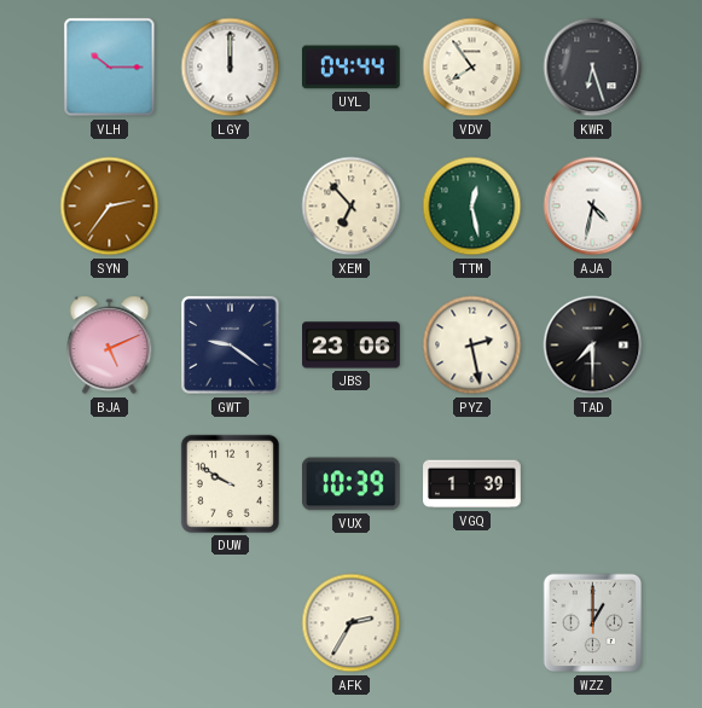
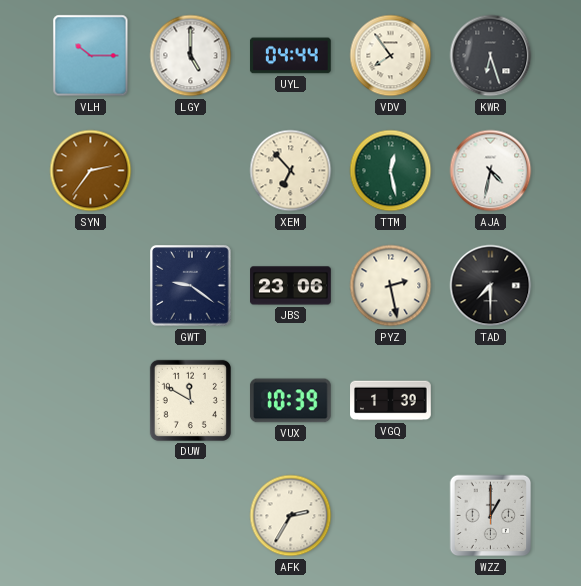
LGY: 12:00 -> 5:00
BJA: 5:11 -> none
DUW: 9:50 -> 11:50
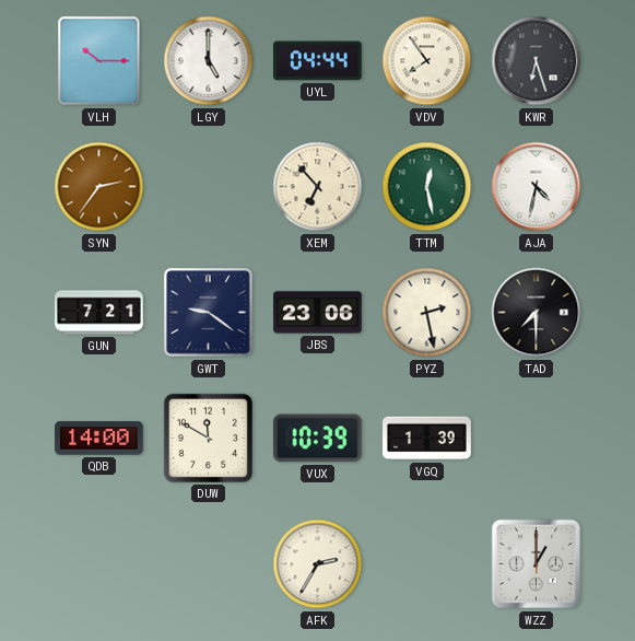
GUN: none -> 7:21
QDB: none -> 14:00
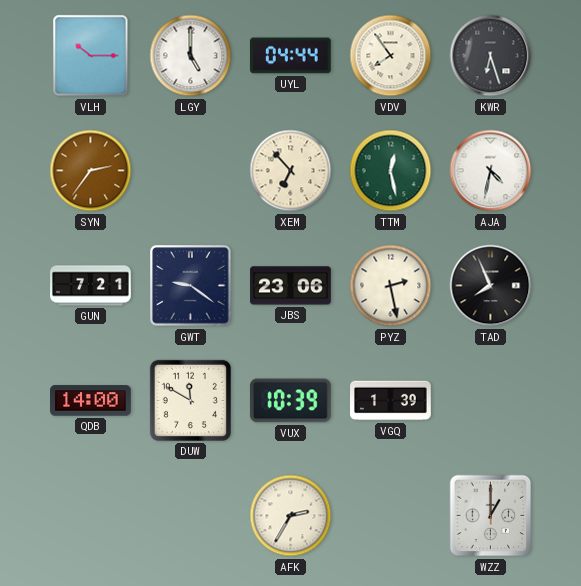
TAD: 7:30 -> 7:56
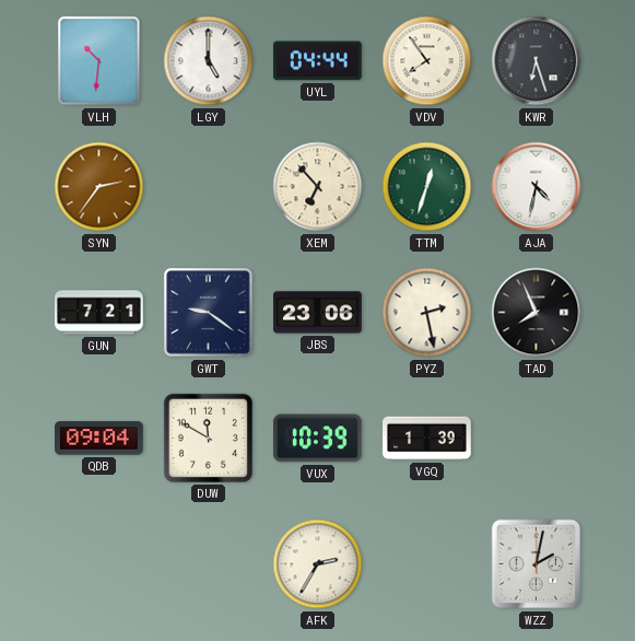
VLH: 10:15 -> 10:31
TTM: 12:28 -> 12:33
QDB: 14:00 -> 09:04
WZZ: 1:00 -> 2:02
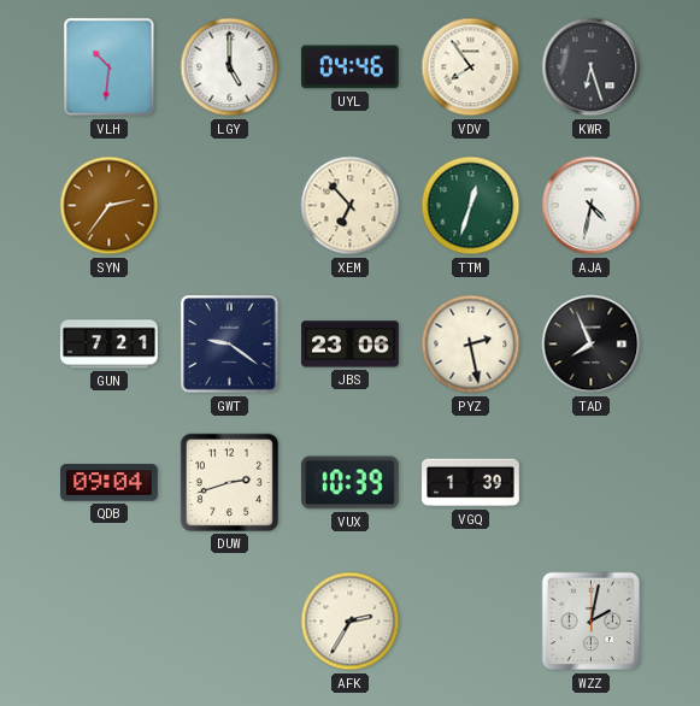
UYL: 04:44 -> 04:46
DUW: 11:50 -> 2:42
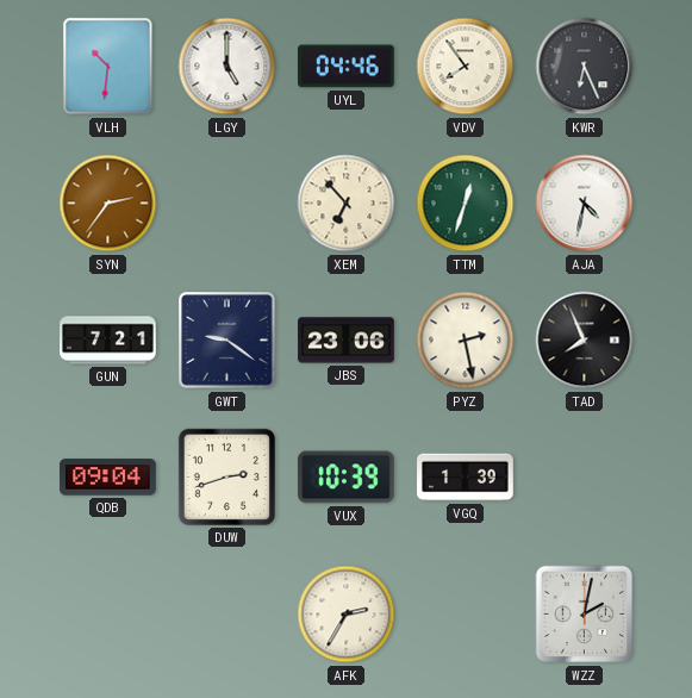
KWR: 6:27 -> 6:26
